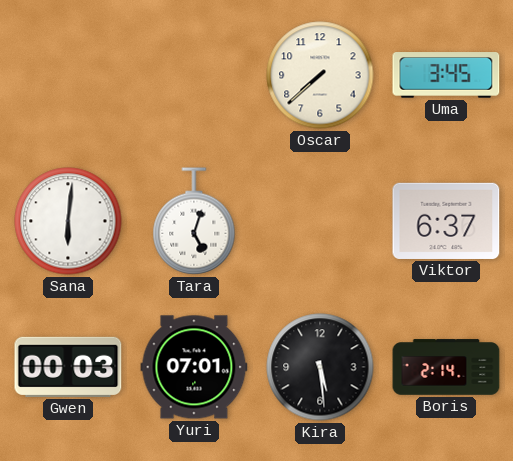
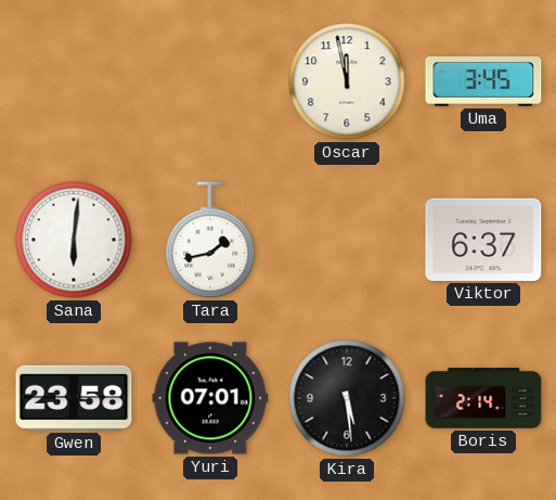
Oscar: 7:38 -> 11:58
Tara: 5:03 -> 1:43
Gwen: 00:03 -> 23:58
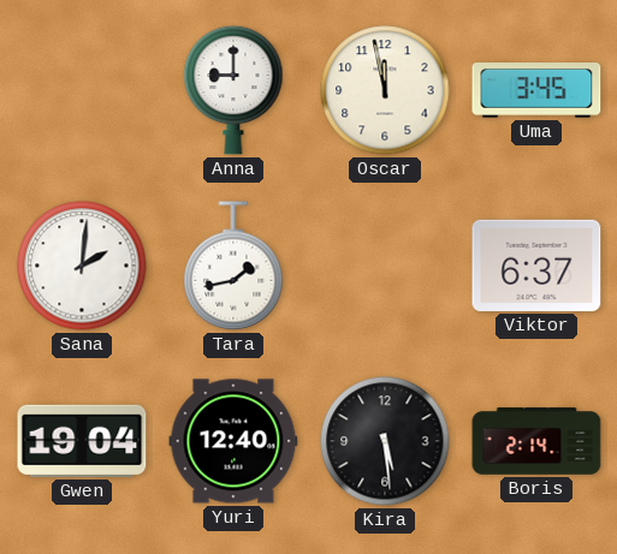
Anna: none -> 9:00
Sana: 6:01 -> 2:01
Gwen: 23:58 -> 19:04
Yuri: 07:01 -> 12:40
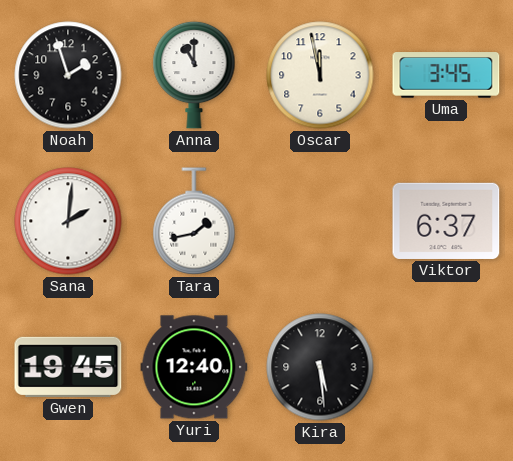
Noah: none -> 1:57
Anna: 9:00 -> 11:00
Gwen: 19:04 -> 19:45
Boris: 2:14 -> none
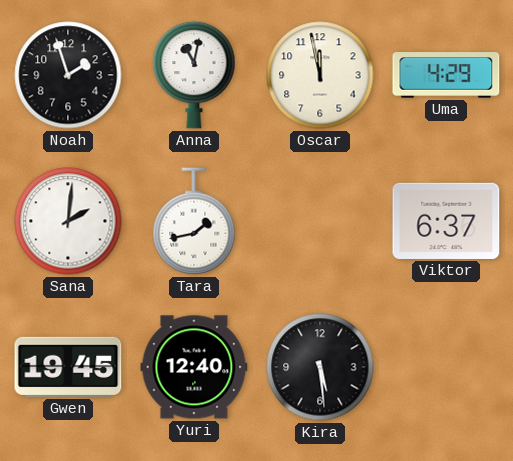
Anna: 11:00 -> 11:02
Uma: 3:45 -> 4:29
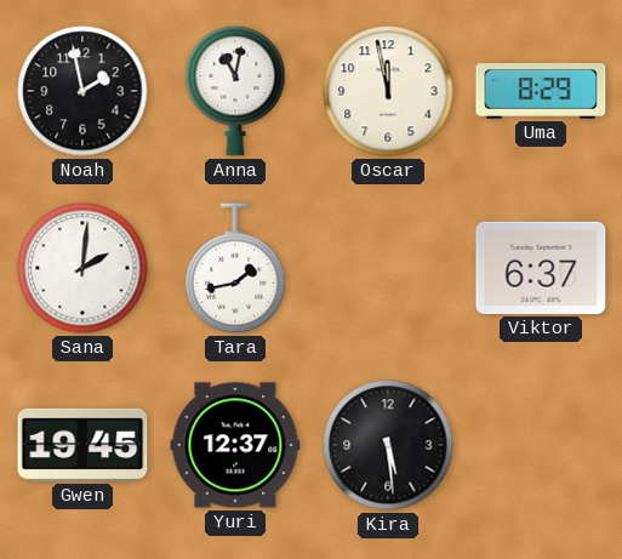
Noah: 1:57 -> 1:58
Uma: 4:29 -> 8:29
Yuri: 12:40 -> 12:37
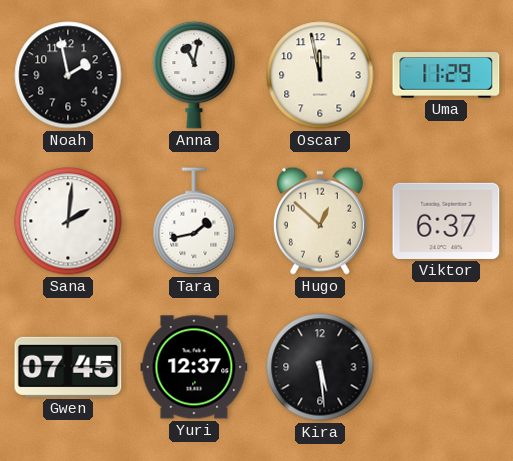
Uma: 8:29 -> 11:29
Hugo: none -> 12:52
Gwen: 19:45 -> 07:45
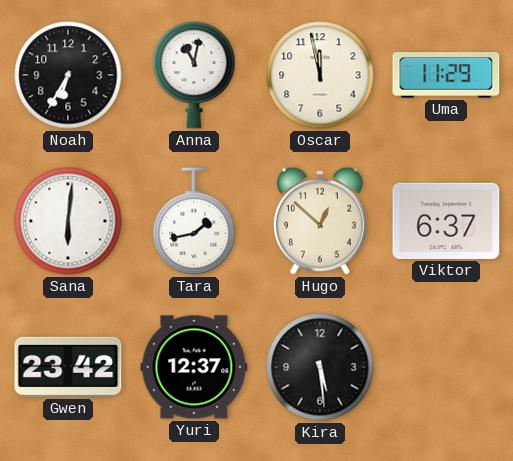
Noah: 1:58 -> 6:35
Sana: 2:01 -> 6:01
Gwen: 07:45 -> 23:42
